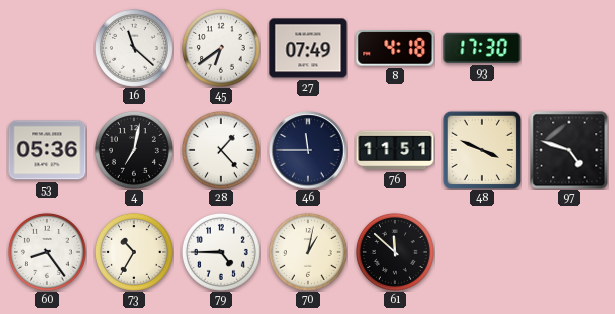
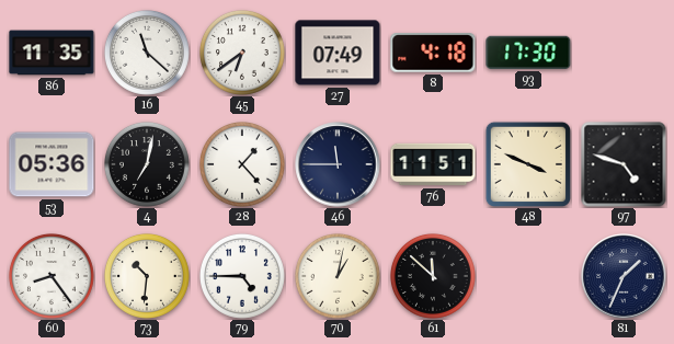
86: none -> 11:35
73: 10:35 -> 10:31
81: none -> 1:34
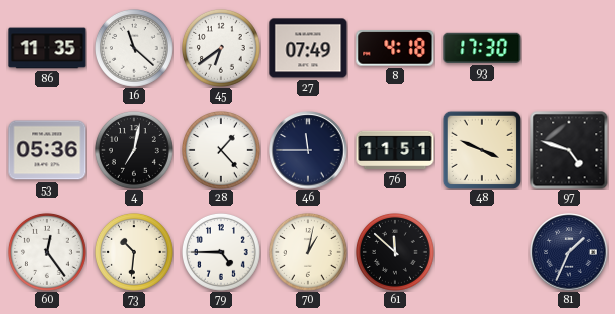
60: 8:24 -> 12:24
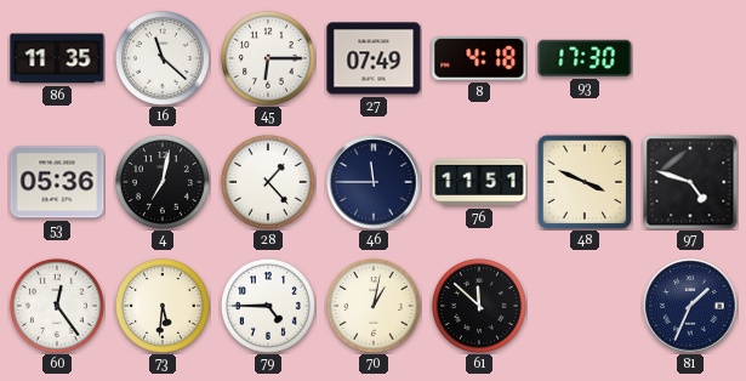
45: 6:39 -> 6:15
73: 10:31 -> 5:31
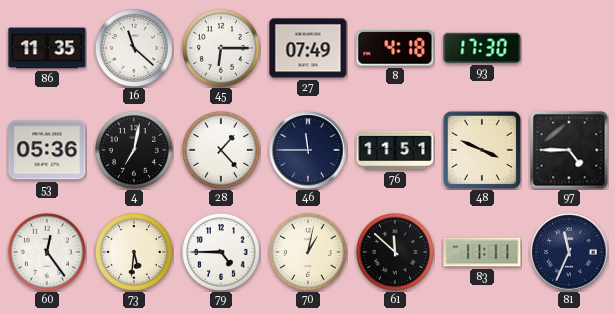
97: 4:48 -> 4:45
83: none -> 11:11
81: 1:34 -> 11:34
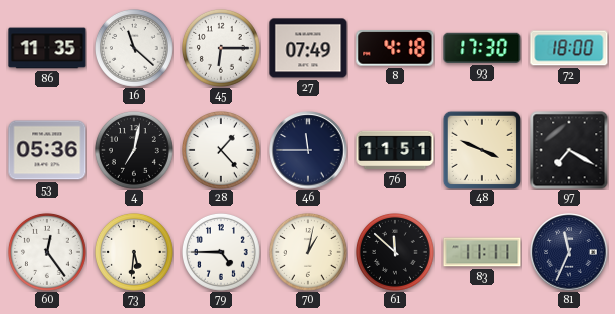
72: none -> 18:00
97: 4:45 -> 7:20
